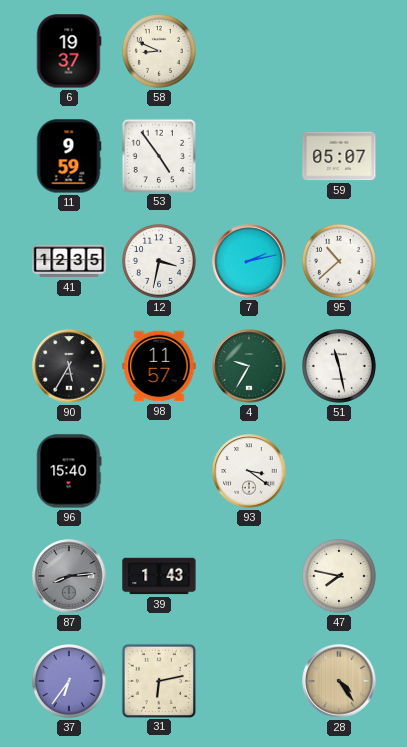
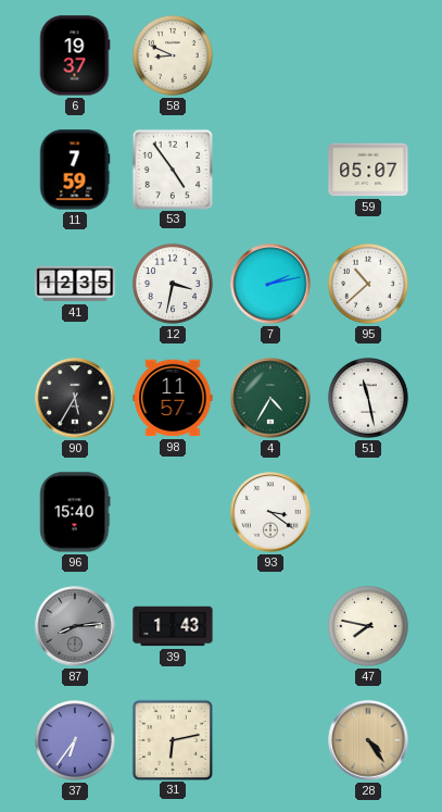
11: 9:59 -> 7:59
4: 9:35 -> 4:35
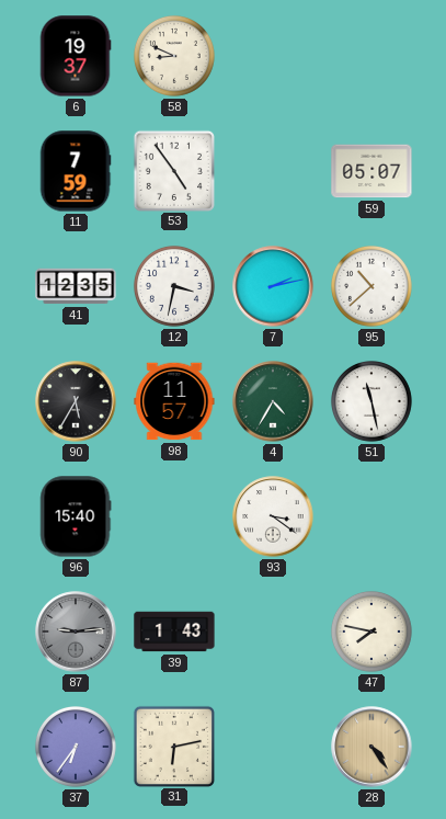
87: 8:14 -> 9:14
